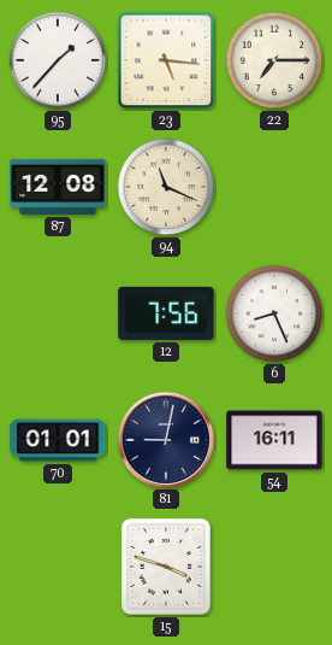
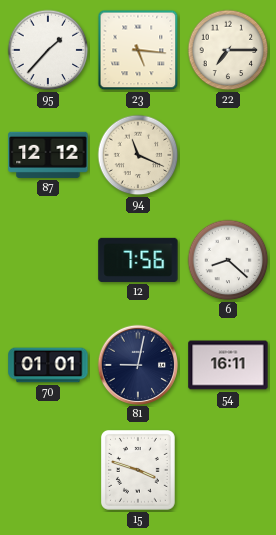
87: 12:08 -> 12:12
6: 8:26 -> 8:22
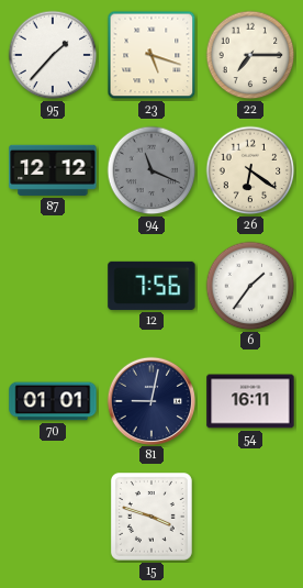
23: 5:16 -> 5:18
94 dial: cream -> grey
26: none -> 6:21
6: 8:22 -> 1:36
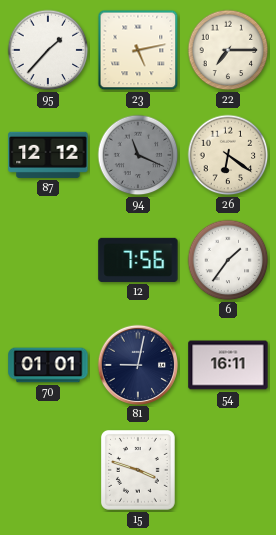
23: 5:18 -> 5:13
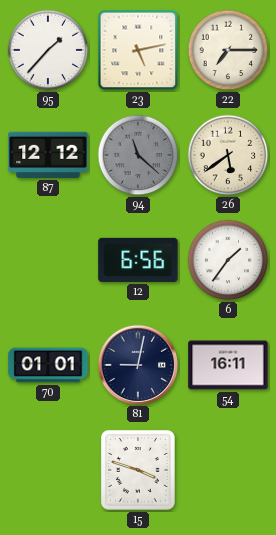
94: 11:19 -> 11:22
26: 6:21 -> 5:39
12: 7:56 -> 6:56
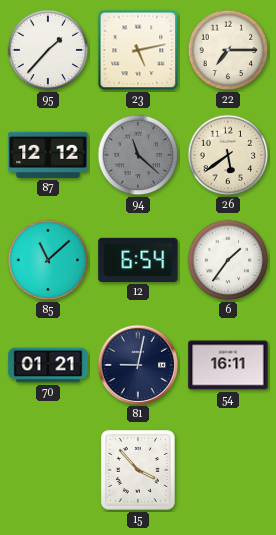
85: none -> 11:08
12: 6:56 -> 6:54
70: 01:01 -> 01:21
15: 3:48 -> 3:53
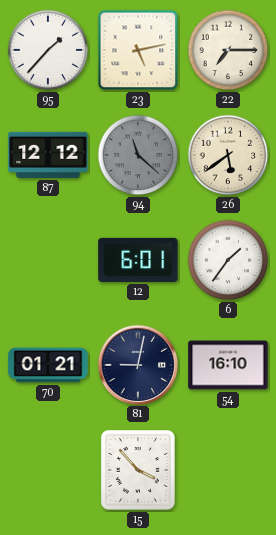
85: 11:08 -> none
12: 6:54 -> 6:01
54: 16:11 -> 16:10
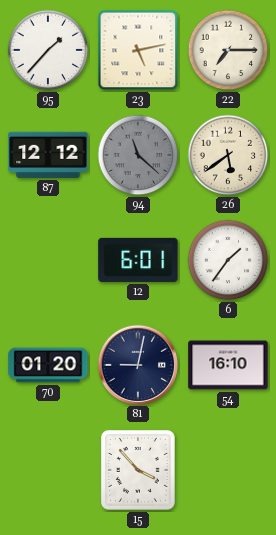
70: 01:21 -> 01:20
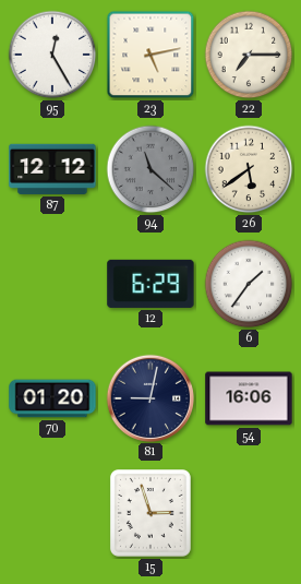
95: 1:37 -> 12:25
12: 6:01 -> 6:29
54: 16:10 -> 16:06
15: 3:53 -> 2:57
